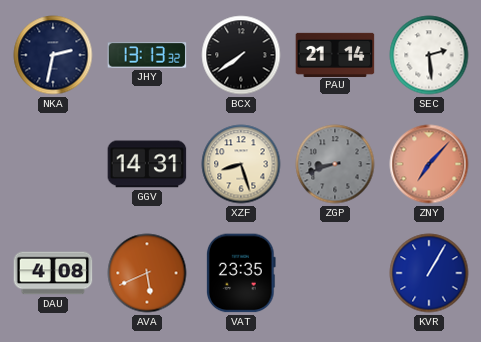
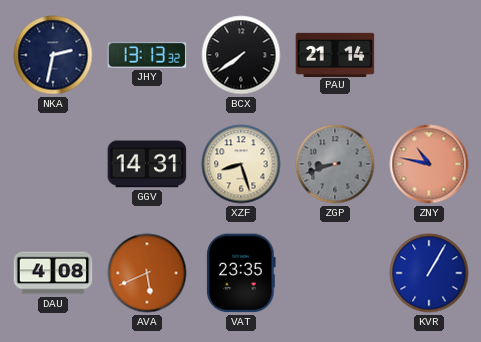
SEC: 2:29 -> none
ZNY: 7:07 -> 10:47
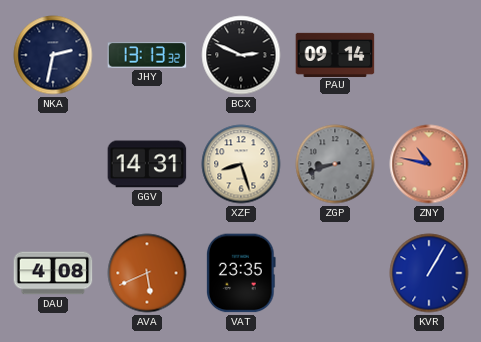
BCX: 7:39 -> 2:49
PAU: 21:14 -> 09:14
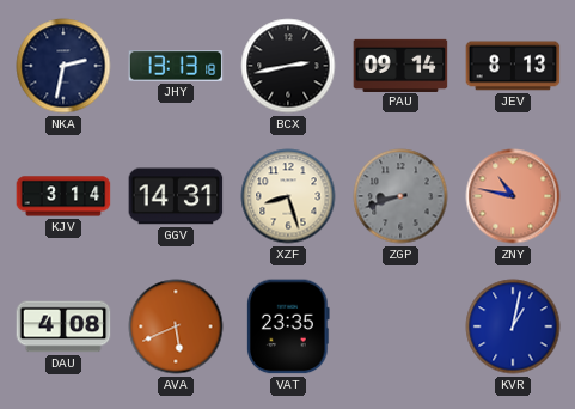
JHY: 13:13:32 -> 13:13:18
BCX: 2:49 -> 2:43
JEV: none -> 8:13
KJV: none -> 3:14
KVR: 1:05 -> 1:02
